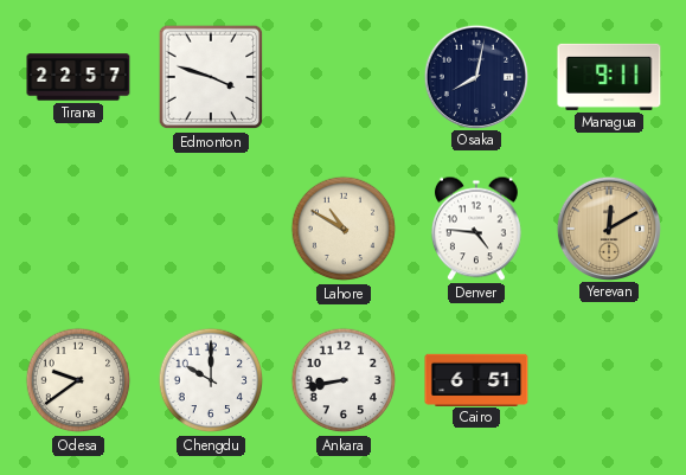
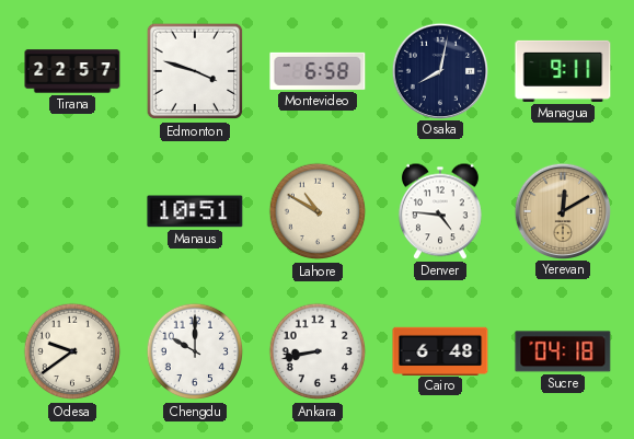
Montevideo: none -> 6:58
Manaus: none -> 10:51
Cairo: 6:51 -> 6:48
Sucre: none -> 04:18
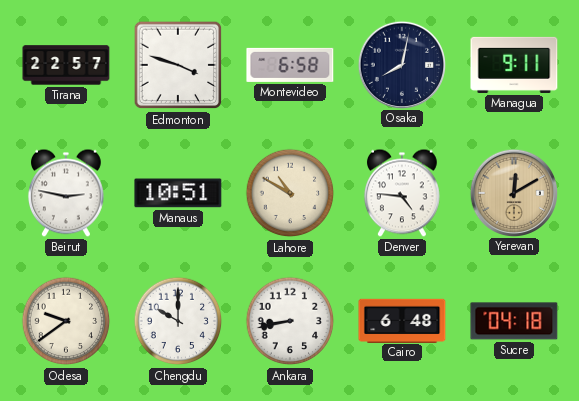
Beirut: none -> 2:47
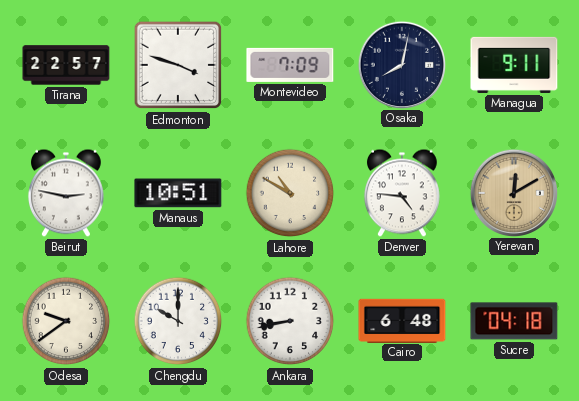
Montevideo: 6:58 -> 7:09
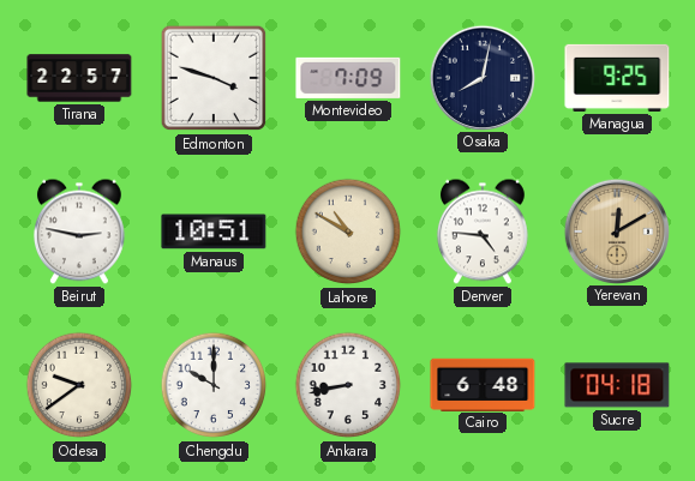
Managua: 9:11 -> 9:25
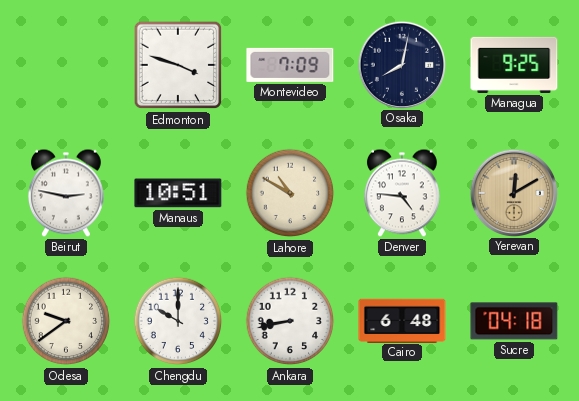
Tirana: 22:57 -> none
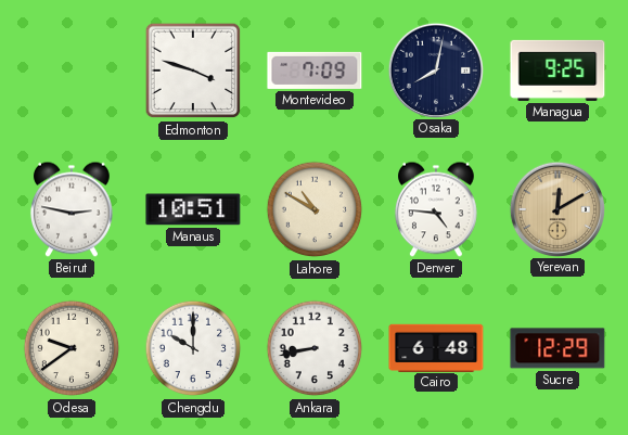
Sucre: 04:18 -> 12:29
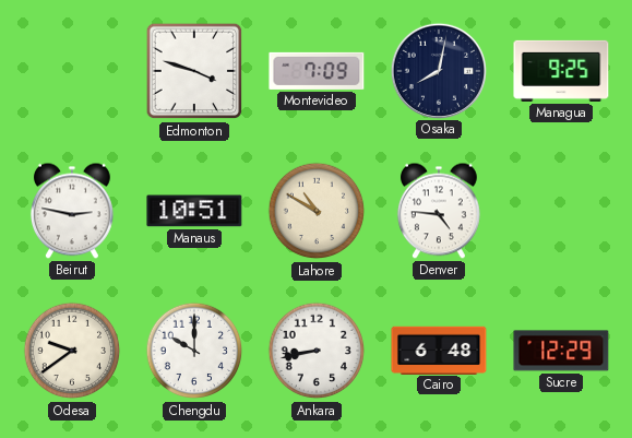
Yerevan: 12:10 -> none
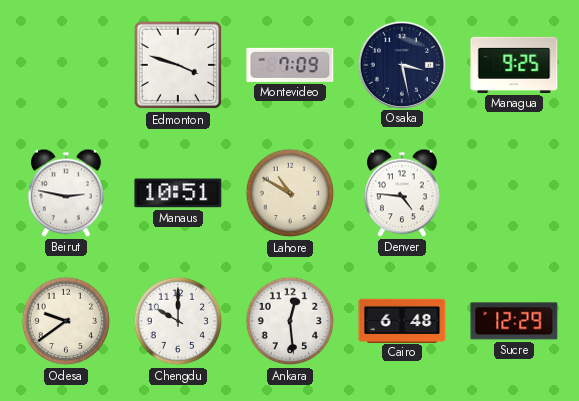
Osaka: 8:02 -> 3:28
Ankara: 8:43 -> 12:29
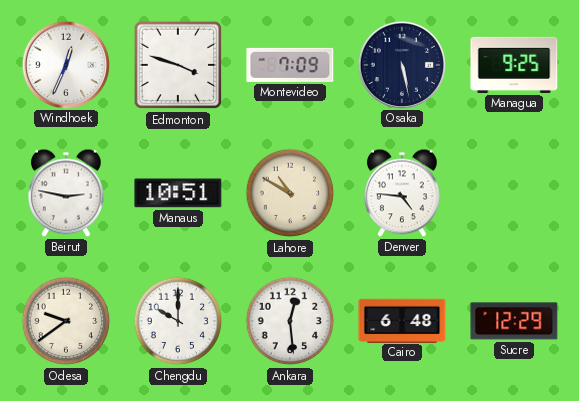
Windhoek: none -> 12:34
Osaka: 3:28 -> 5:28
